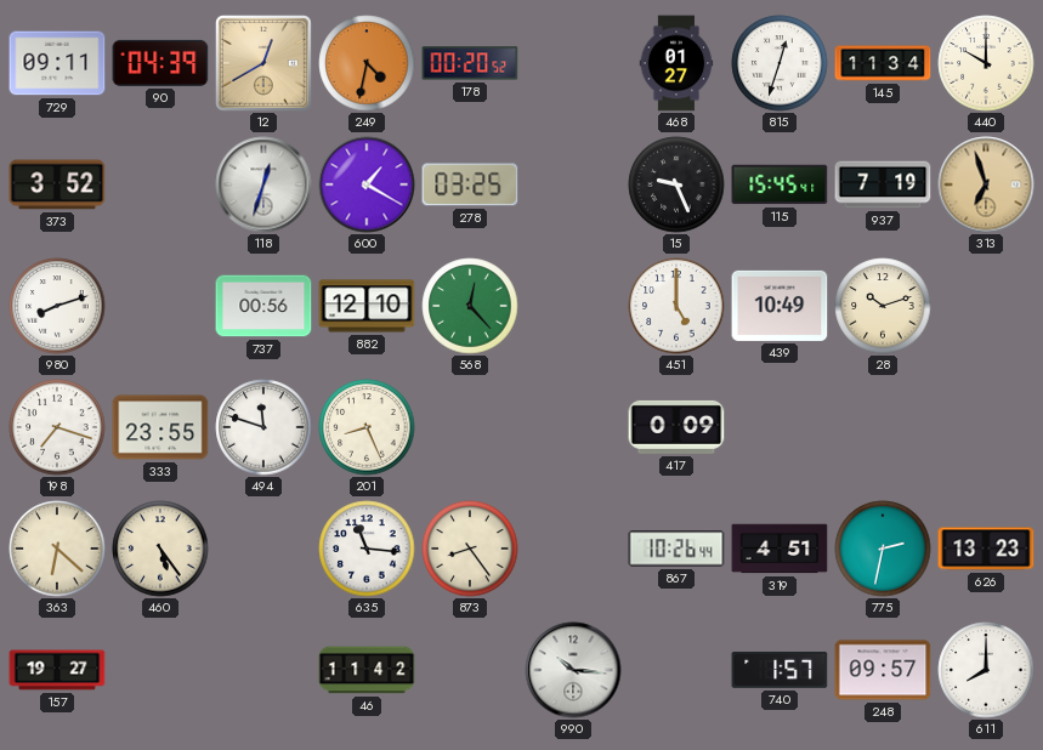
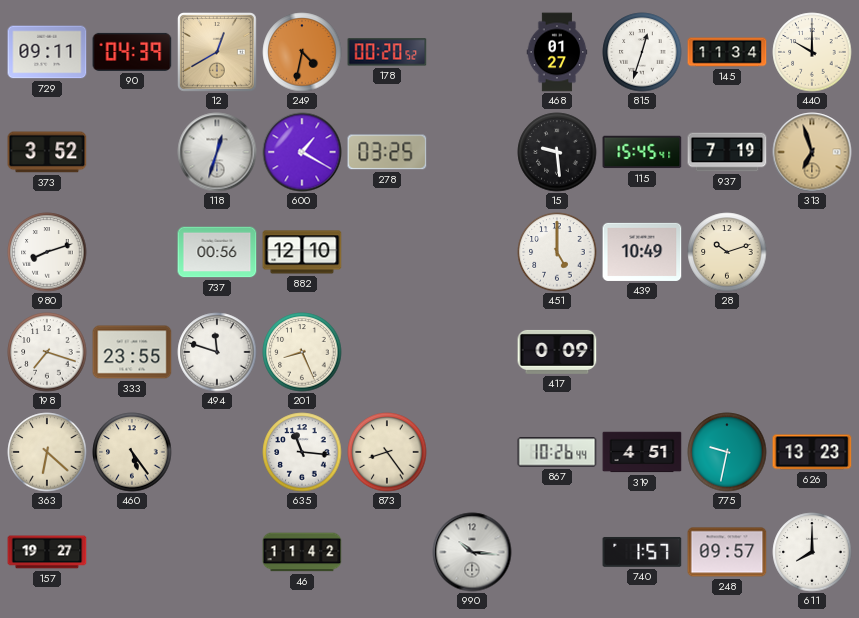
15: 9:26 -> 9:29
568: 12:23 -> none
775: 2:32 -> 9:32
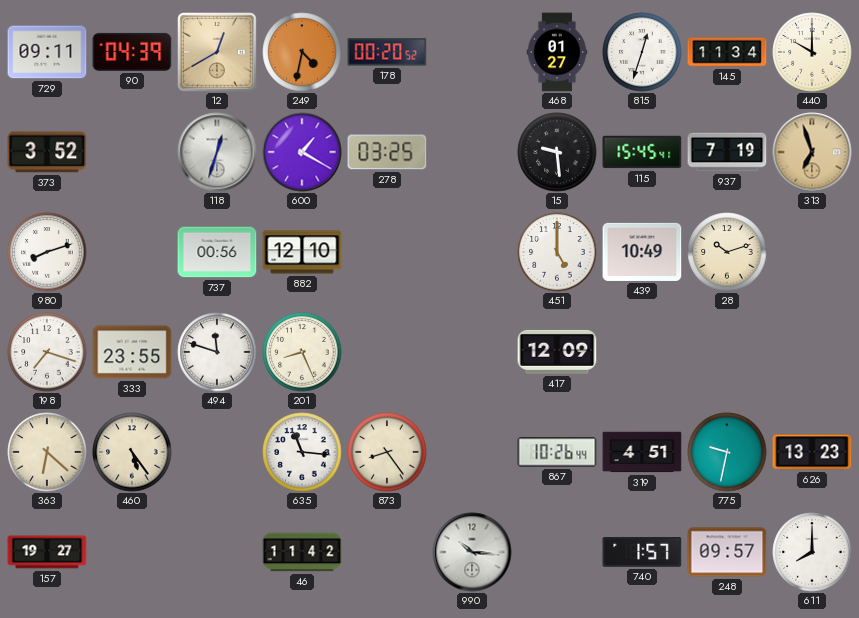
417: 0:09 -> 12:09
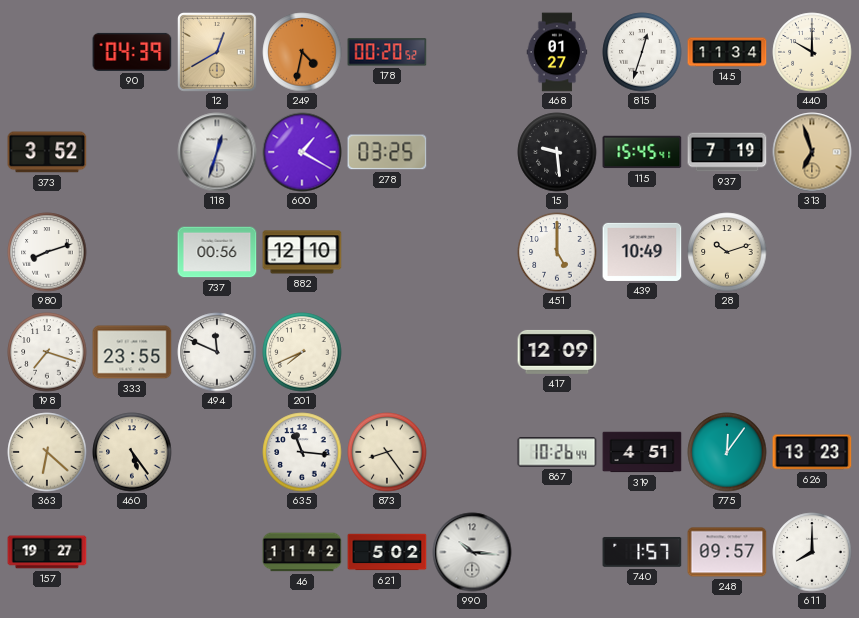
729: 09:11 -> none
494: 11:48 -> 11:49
201: 8:26 -> 7:41
775: 9:32 -> 12:06
621: none -> 5:02
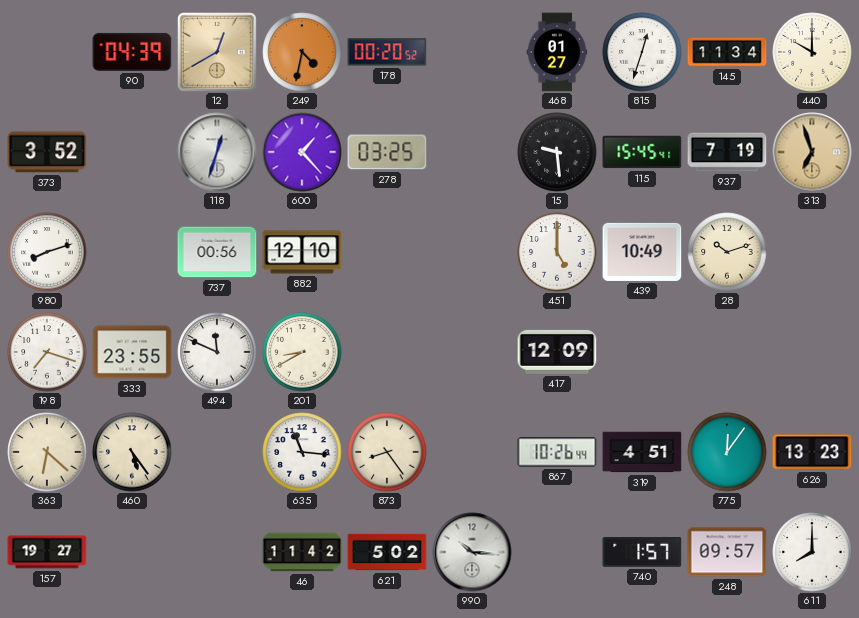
600: 1:20 -> 1:23
201: 7:41 -> 8:40
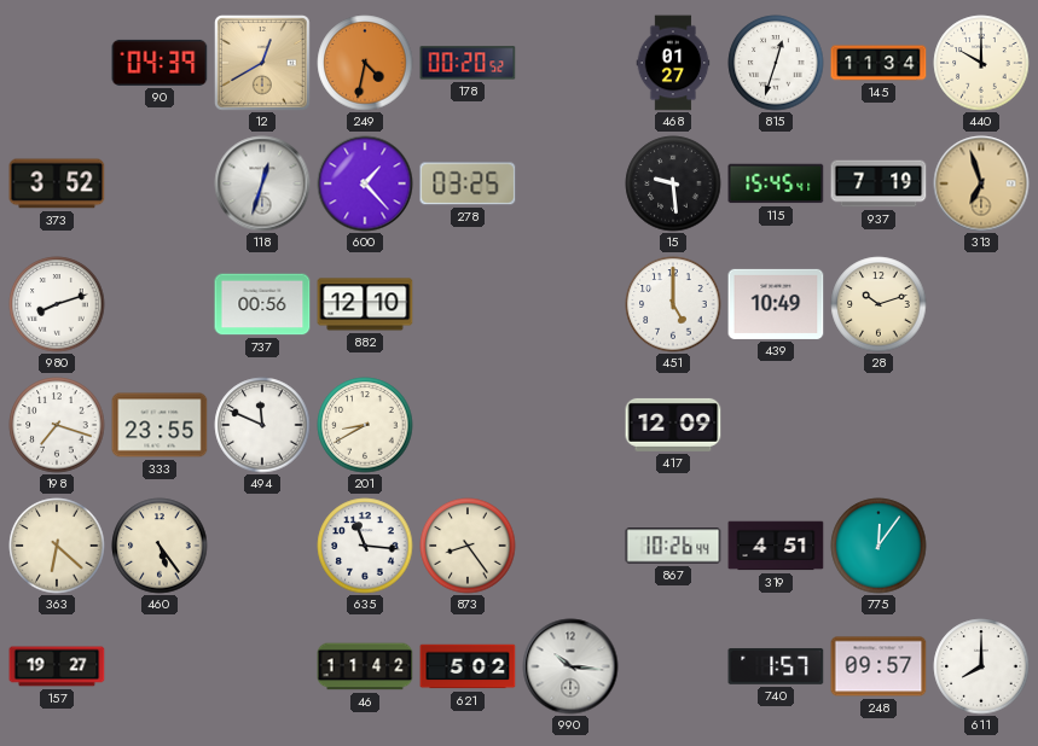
626: 13:23 -> none
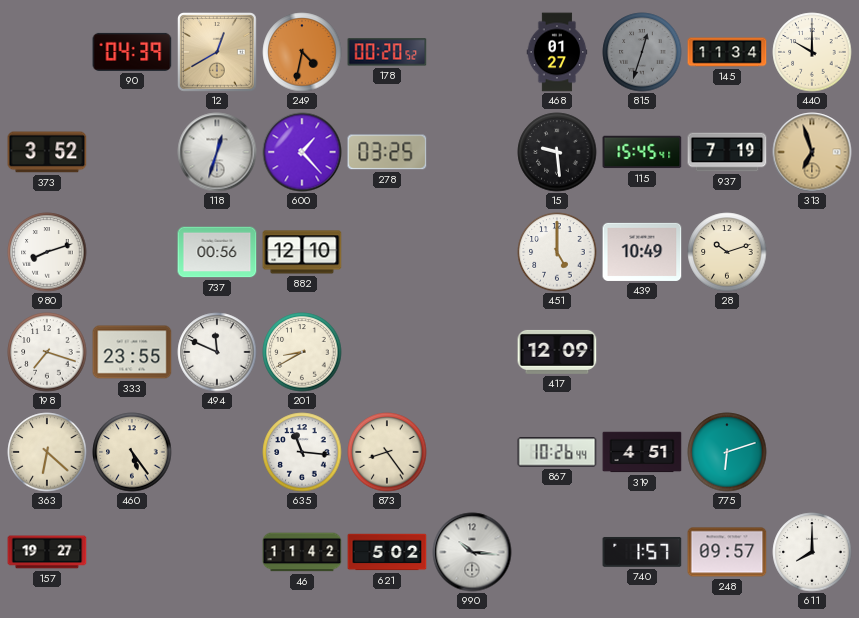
815 dial: white -> grey
775: 12:06 -> 6:12
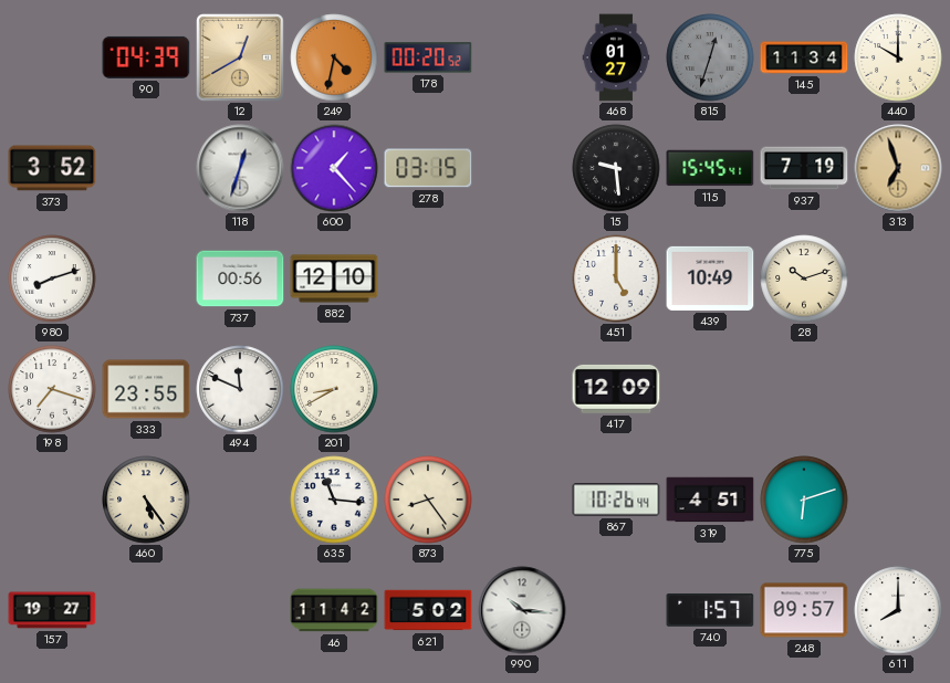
278: 03:25 -> 03:15
363: 6:22 -> none
